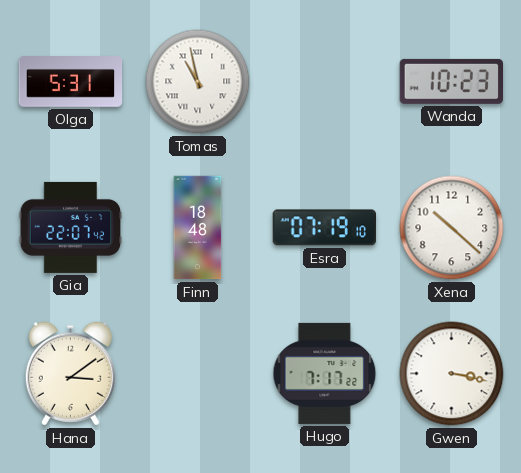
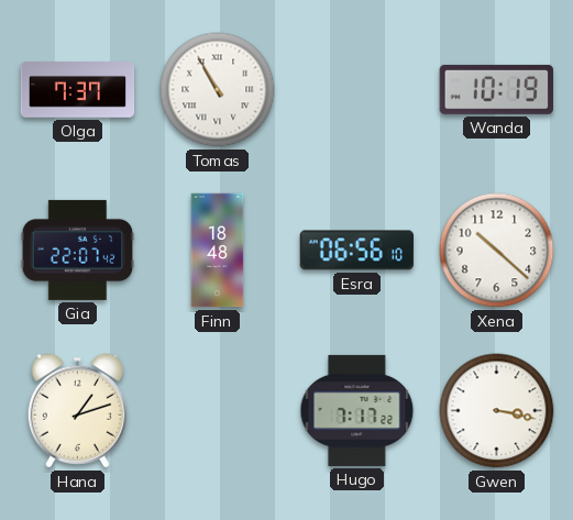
Olga: 5:31 -> 7:37
Tomas: 10:58 -> 10:55
Wanda: 10:23 -> 10:19
Esra: 07:19 -> 06:56
Hana: 3:09 -> 1:12
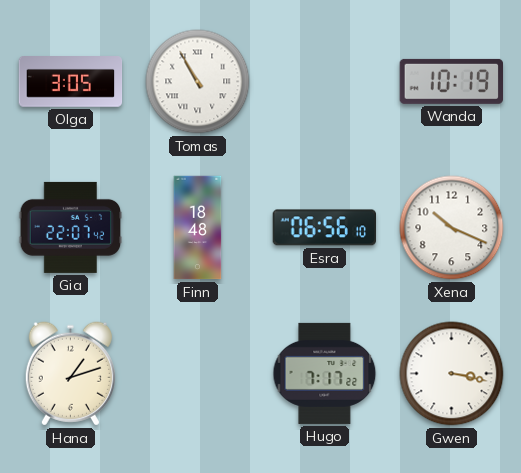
Olga: 7:37 -> 3:05
Xena: 10:22 -> 10:19
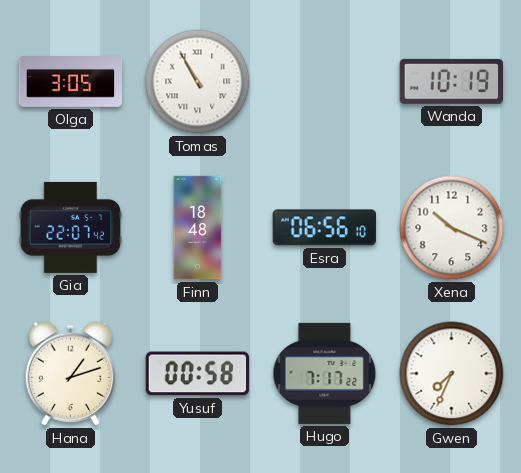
Yusuf: none -> 00:58
Gwen: 3:17 -> 7:34
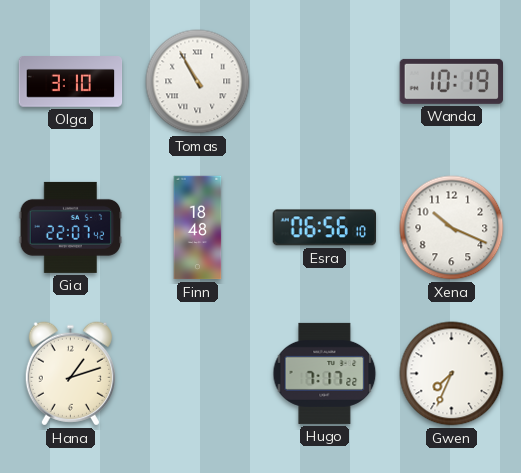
Olga: 3:05 -> 3:10
Yusuf: 00:58 -> none
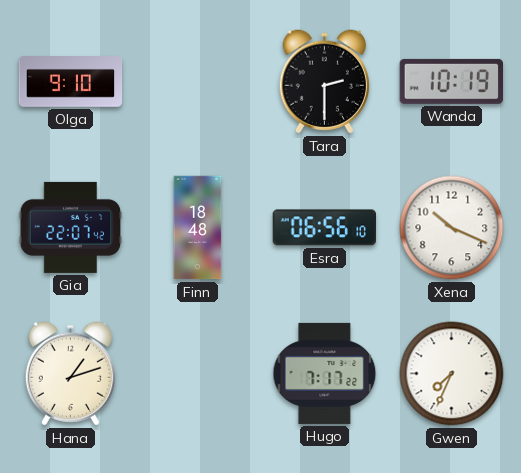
Olga: 3:10 -> 9:10
Tomas: 10:55 -> none
Tara: none -> 2:30
